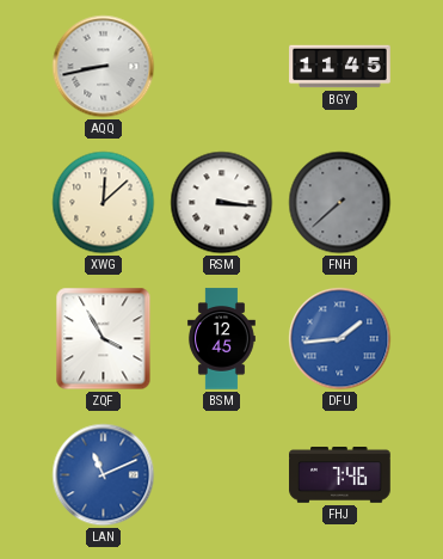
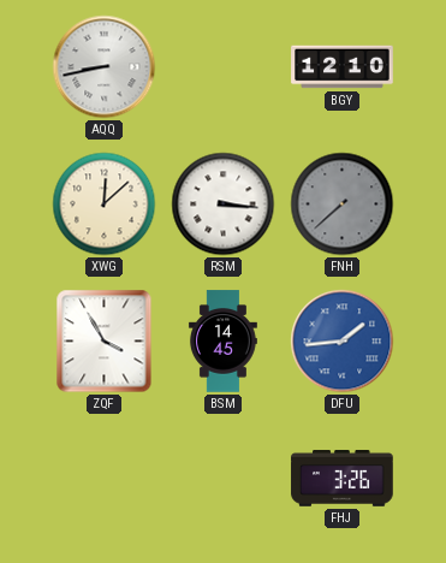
BGY: 11:45 -> 12:10
BSM: 12:45 -> 14:45
LAN: 11:11 -> none
FHJ: 7:46 -> 3:26
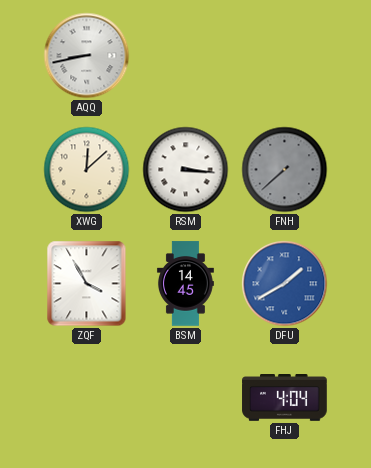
BGY: 12:10 -> none
DFU: 1:44 -> 1:40
FHJ: 3:26 -> 4:04
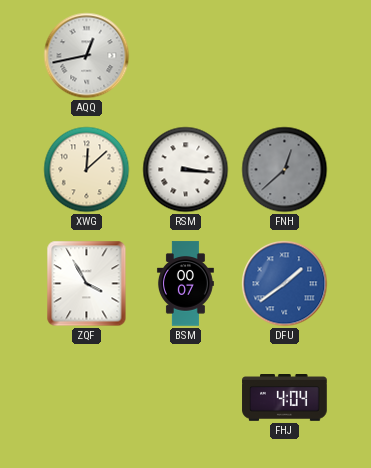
AQQ: 8:43 -> 12:43
FNH: 7:38 -> 12:38
BSM: 14:45 -> 00:07
DFU: 1:40 -> 1:39
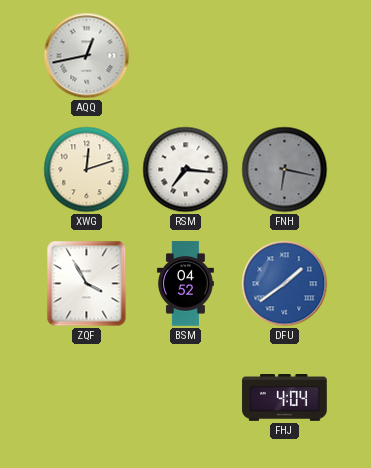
XWG: 12:08 -> 12:12
RSM: 3:16 -> 7:16
FNH: 12:38 -> 6:17
BSM: 00:07 -> 04:52
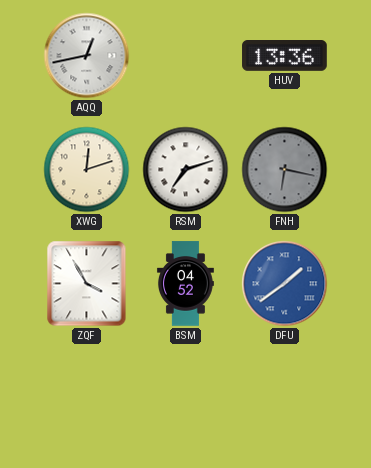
HUV: none -> 13:36
RSM: 7:16 -> 7:12
FHJ: 4:04 -> none
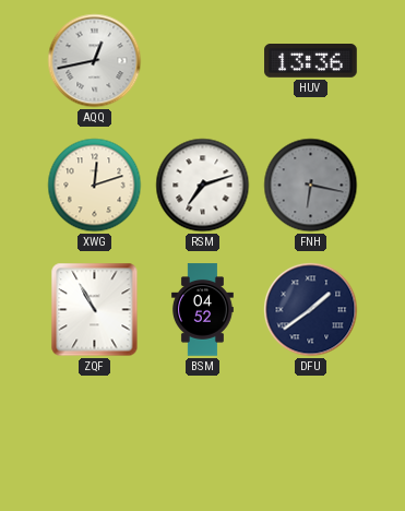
ZQF: 3:55 -> 10:55
DFU dial: blue -> navy
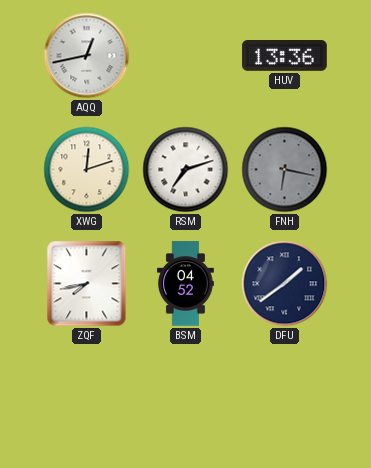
ZQF: 10:55 -> 7:43
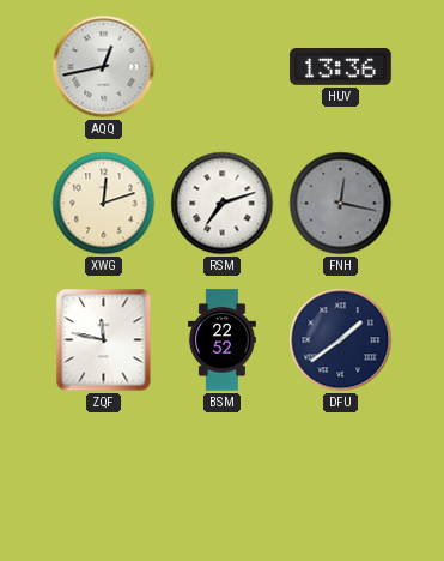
FNH: 6:17 -> 12:17
ZQF: 7:43 -> 11:47
BSM: 04:52 -> 22:52
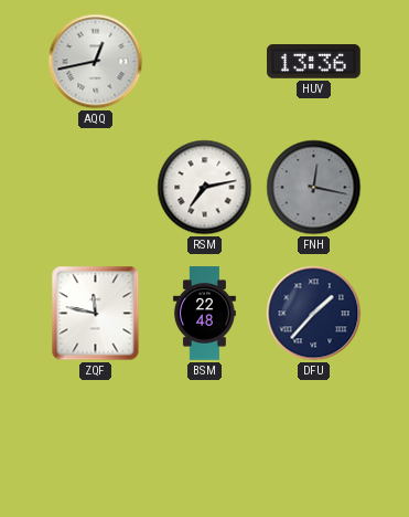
XWG: 12:12 -> none
RSM: 7:12 -> 7:13
BSM: 22:52 -> 22:48
DFU: 1:39 -> 1:37
